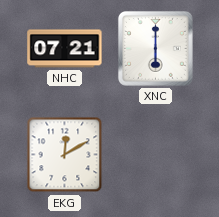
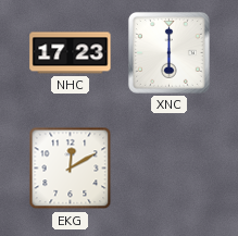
NHC: 07:21 -> 17:23
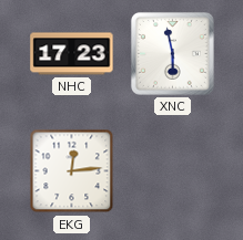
XNC: 6:00 -> 5:58
EKG: 12:10 -> 12:14
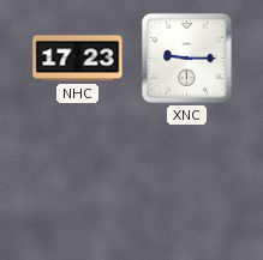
XNC: 5:58 -> 9:15
EKG: 12:14 -> none
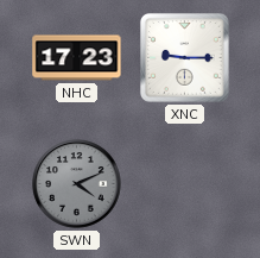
SWN: none -> 4:11
